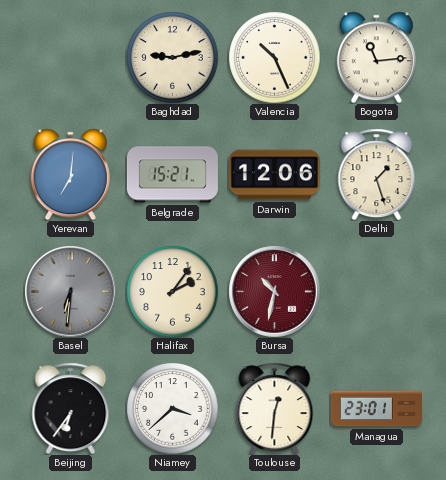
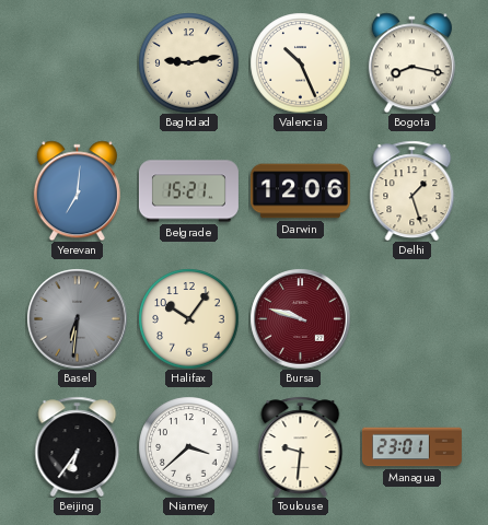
Bogota: 11:14 -> 8:17
Halifax: 2:06 -> 10:06
Bursa: 10:32 -> 9:48
Toulouse: 12:31 -> 9:31
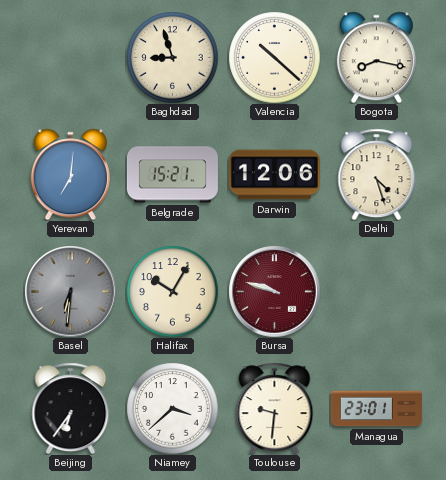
Baghdad: 9:13 -> 8:57
Valencia: 10:26 -> 10:22
Delhi: 1:27 -> 4:27
Halifax: 10:06 -> 10:05
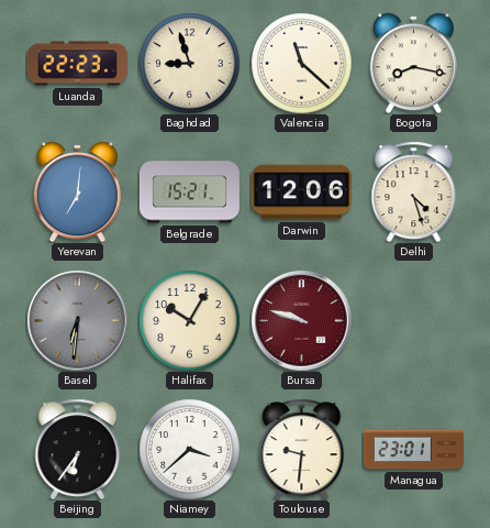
Luanda: none -> 22:23
Valencia: 10:22 -> 11:22
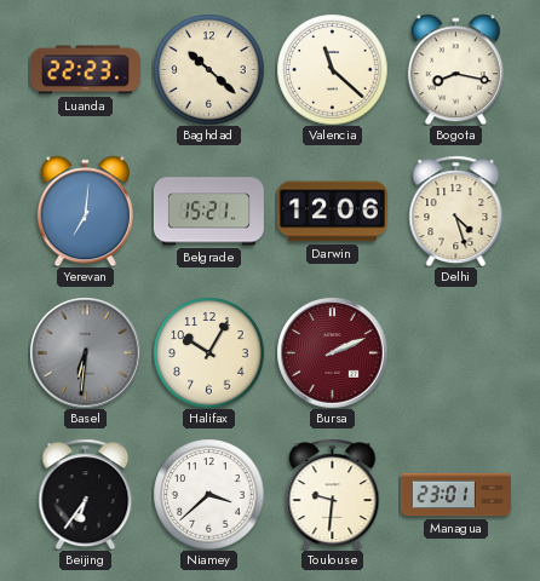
Baghdad: 8:57 -> 10:22
Bursa: 9:48 -> 2:11
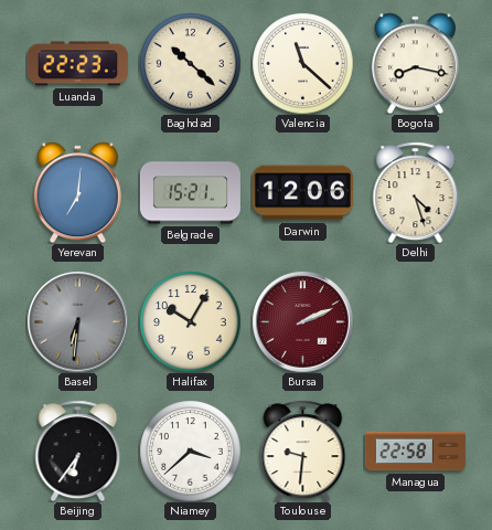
Managua: 23:01 -> 22:58
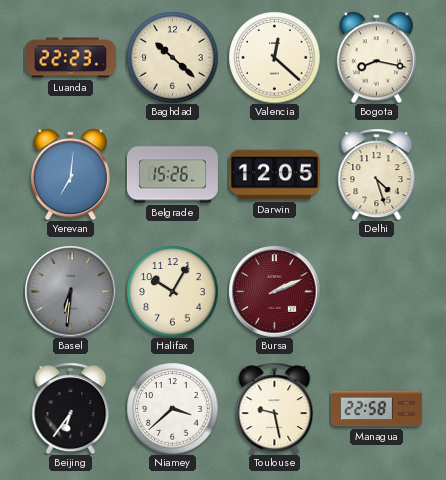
Valencia: 11:22 -> 12:22
Belgrade: 15:21 -> 15:26
Darwin: 12:06 -> 12:05
Toulouse: 9:31 -> 9:28
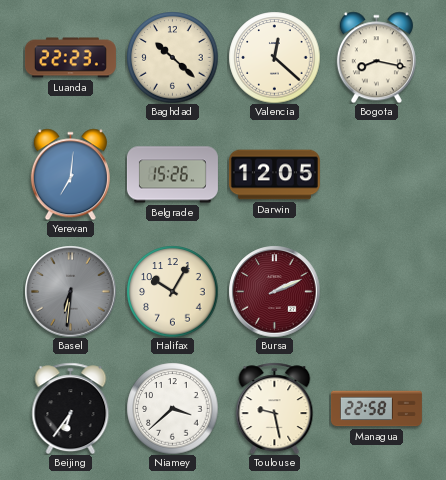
Delhi: 4:27 -> none
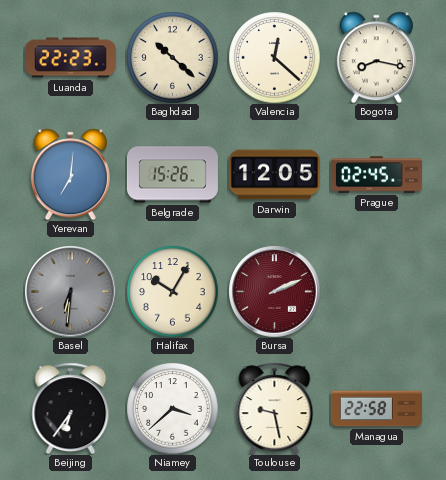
Prague: none -> 02:45
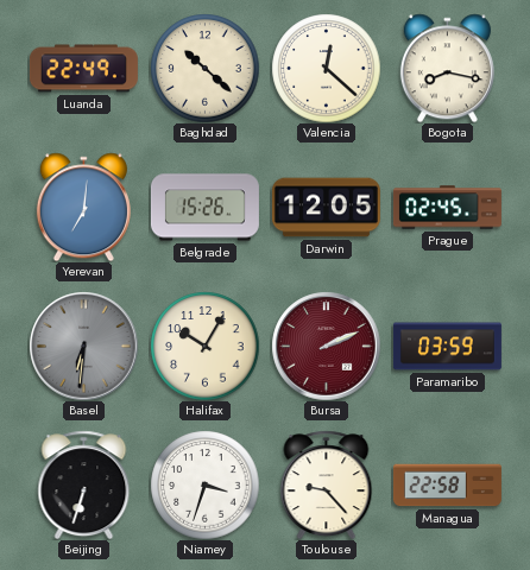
Luanda: 22:23 -> 22:49
Paramaribo: none -> 03:59
Beijing: 6:36 -> 6:33
Niamey: 3:38 -> 3:33
Toulouse: 9:28 -> 9:23
